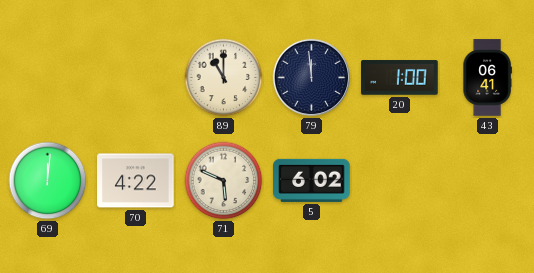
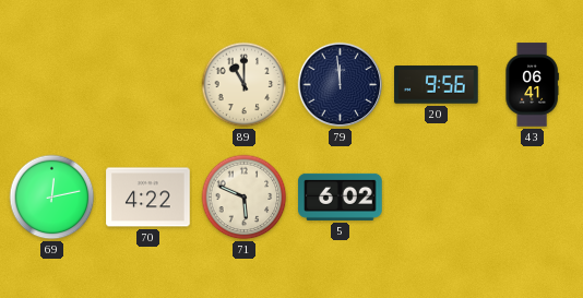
20: 1:00 -> 9:56
69: 12:01 -> 12:13
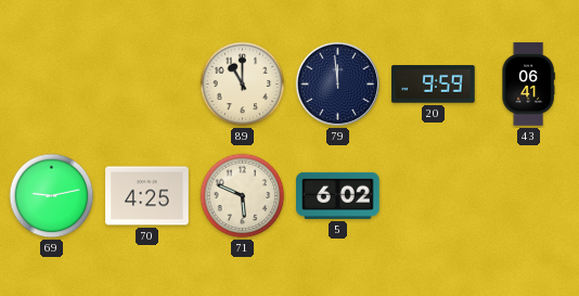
20: 9:56 -> 9:59
69: 12:13 -> 9:13
70: 4:22 -> 4:25
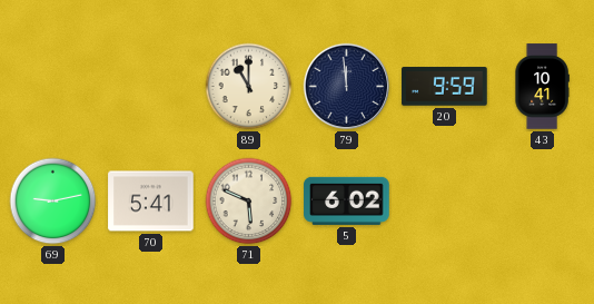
43: 06:41 -> 10:41
70: 4:25 -> 5:41
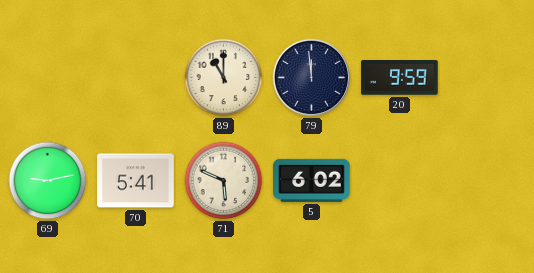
43: 10:41 -> none
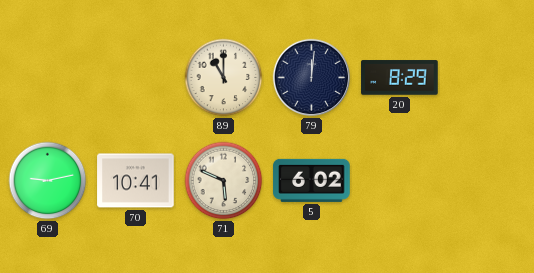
79: 11:59 -> 12:01
20: 9:59 -> 8:29
70: 5:41 -> 10:41
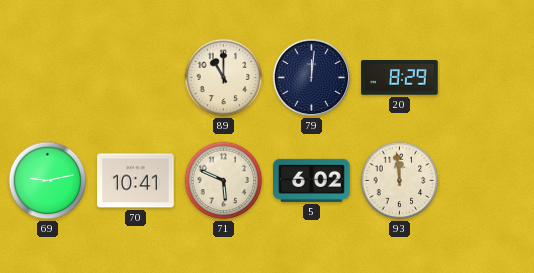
93: none -> 11:59
